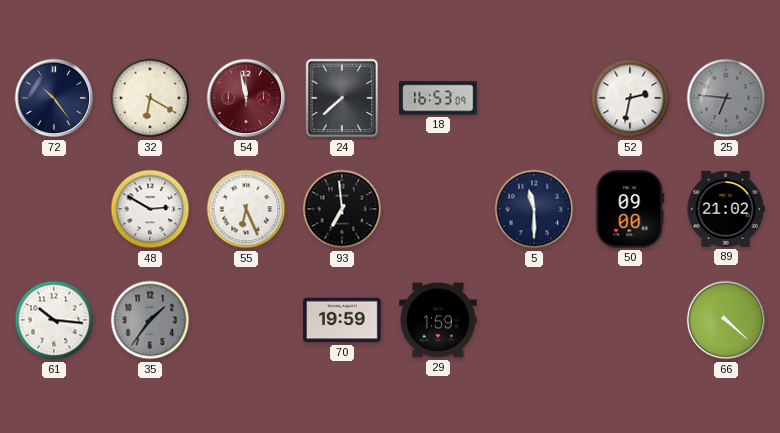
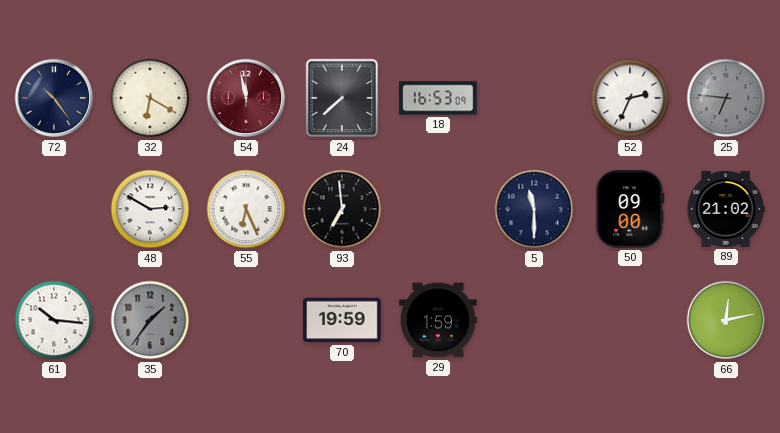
52: 2:32 -> 2:34
66: 4:22 -> 12:13
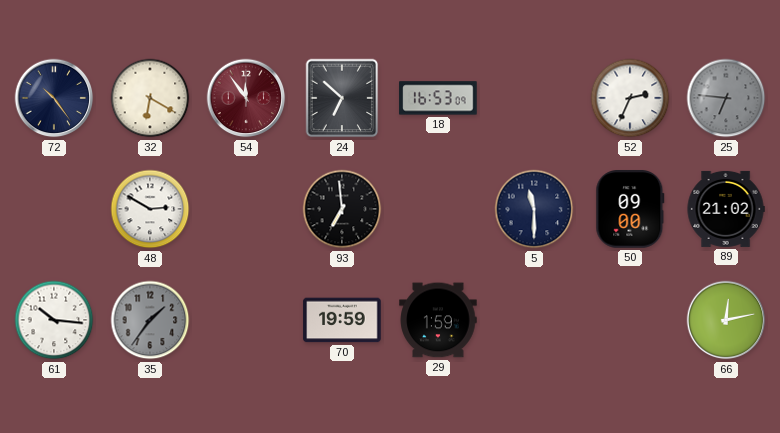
54: 11:58 -> 11:54
24: 7:38 -> 6:52
55: 6:26 -> none
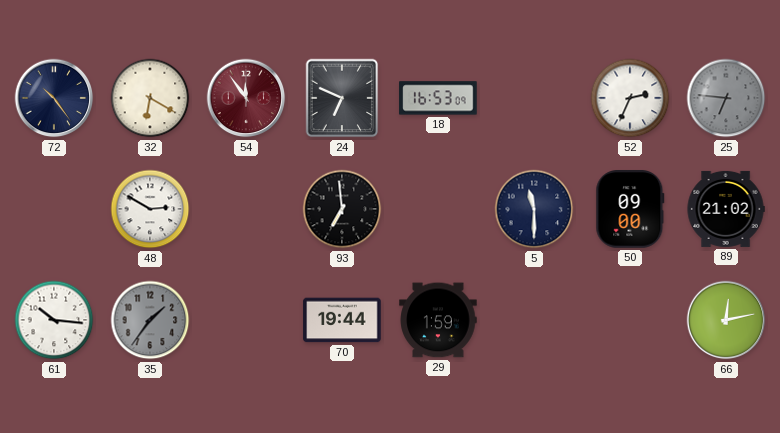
24: 6:52 -> 6:49
70: 19:59 -> 19:44
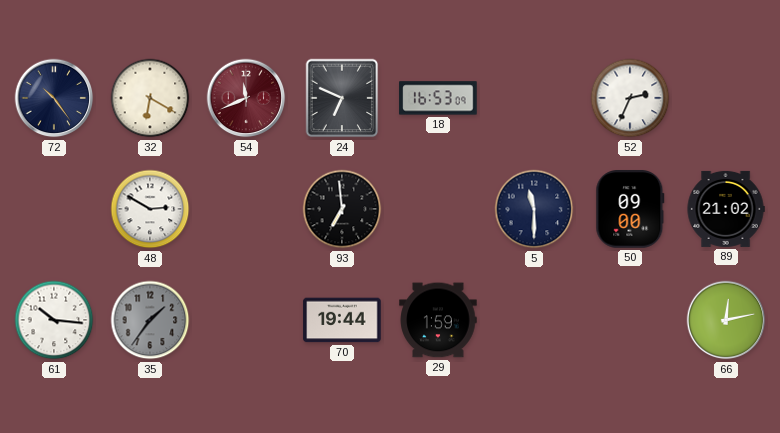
54: 11:54 -> 11:41
25: 6:46 -> none
